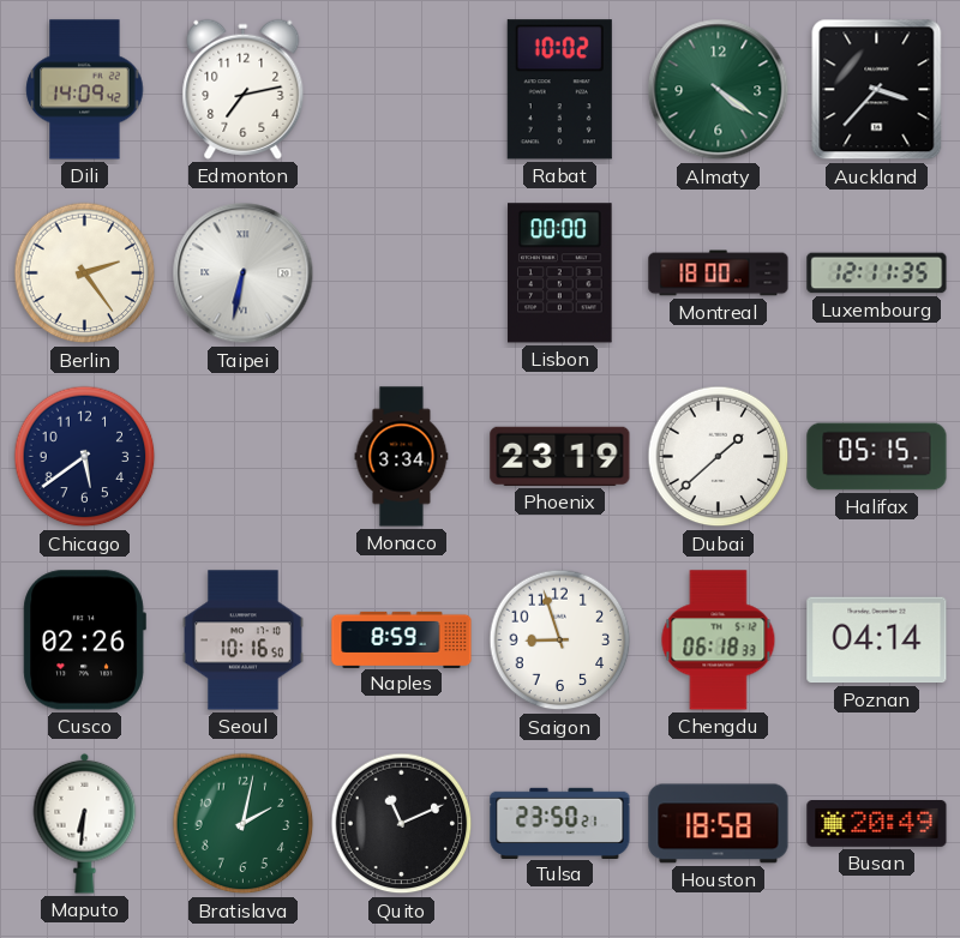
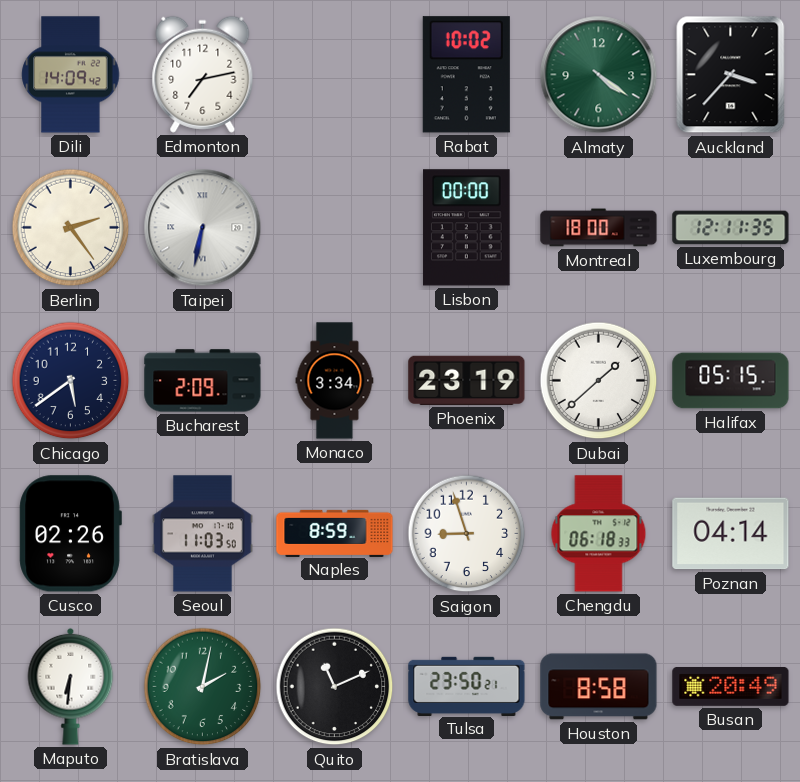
Bucharest: none -> 2:09
Seoul: 10:16 -> 11:03
Houston: 18:58 -> 8:58
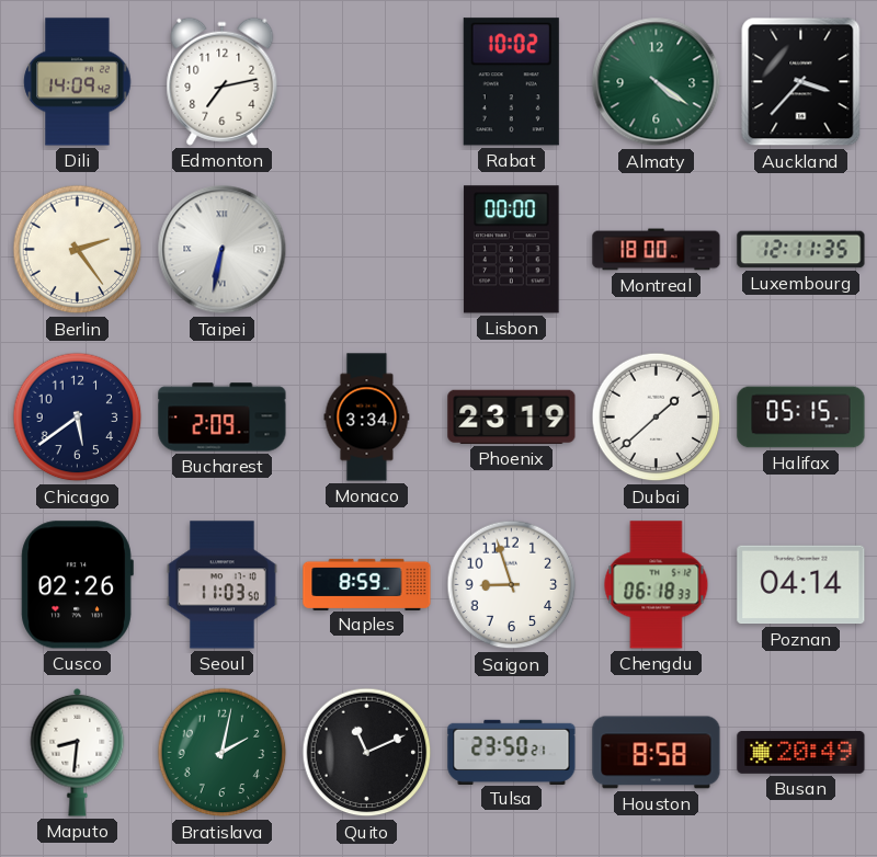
Maputo: 6:31 -> 8:31
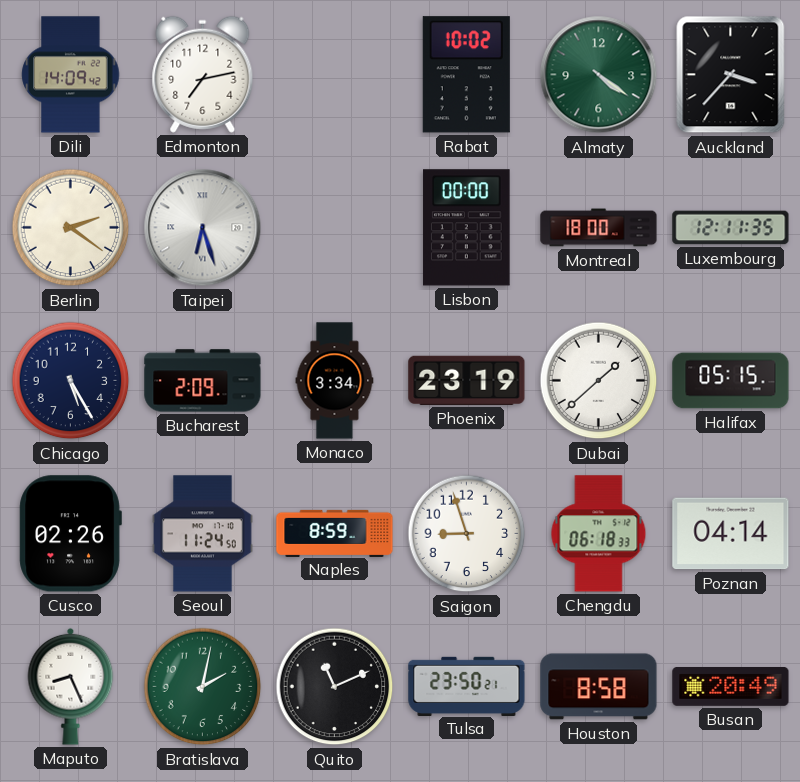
Berlin: 2:24 -> 2:21
Taipei: 6:32 -> 6:27
Chicago: 5:39 -> 5:25
Seoul: 11:03 -> 11:24
Maputo: 8:31 -> 8:26
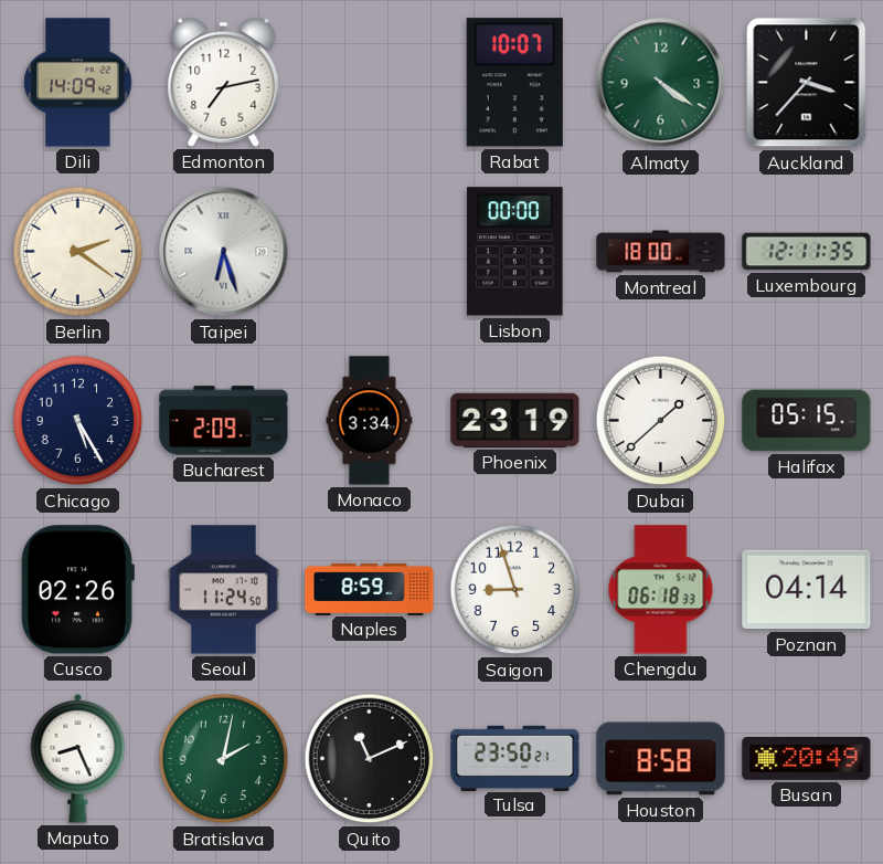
Rabat: 10:02 -> 10:07
